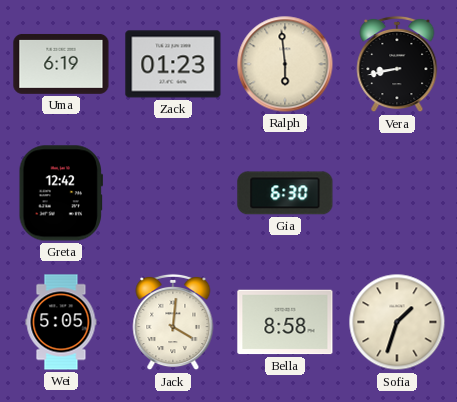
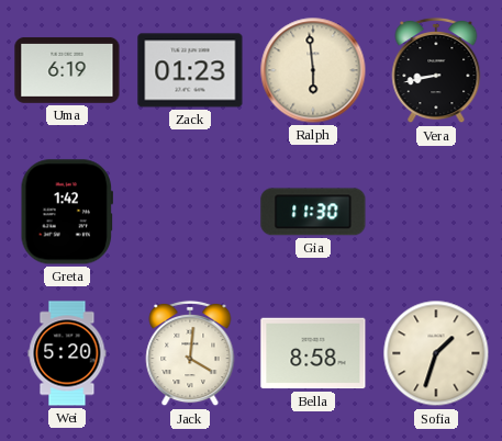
Greta: 12:42 -> 1:42
Gia: 6:30 -> 11:30
Wei: 5:05 -> 5:20
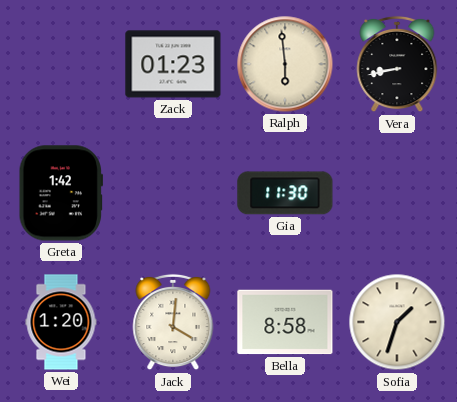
Uma: 6:19 -> none
Wei: 5:20 -> 1:20
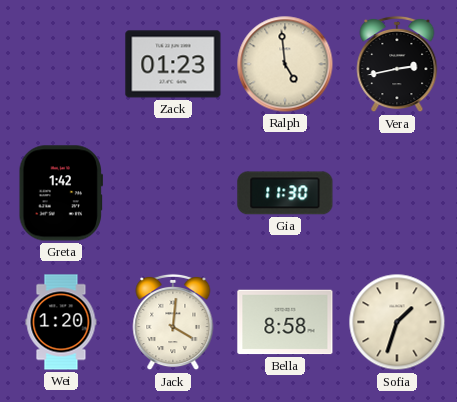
Ralph: 5:59 -> 4:59
Vera: 8:43 -> 2:43
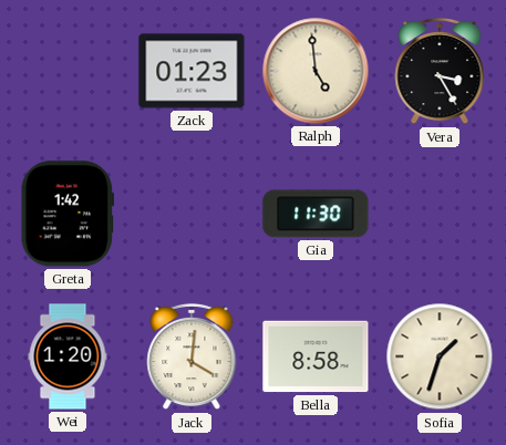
Vera: 2:43 -> 3:25
